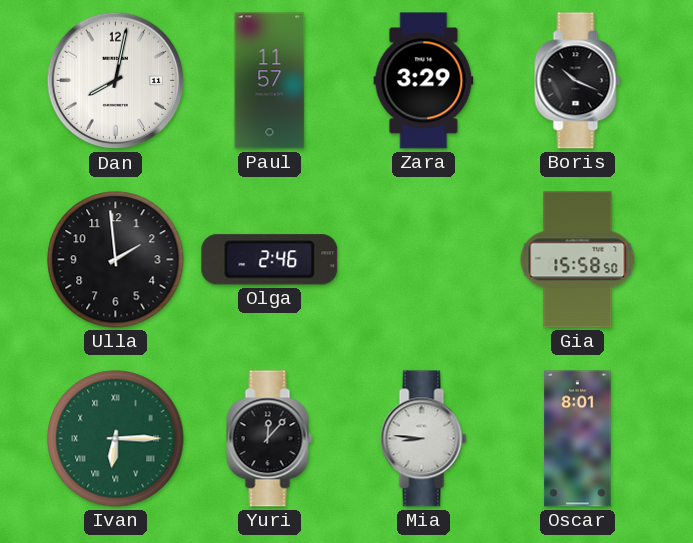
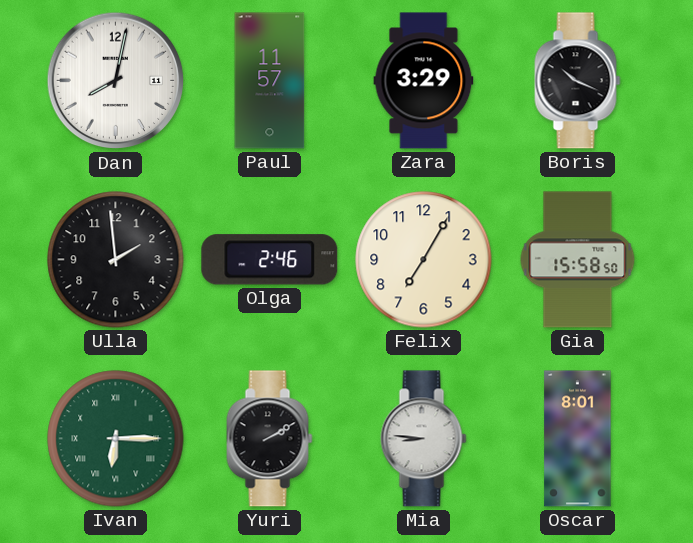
Felix: none -> 7:05
Yuri: 12:07 -> 2:10
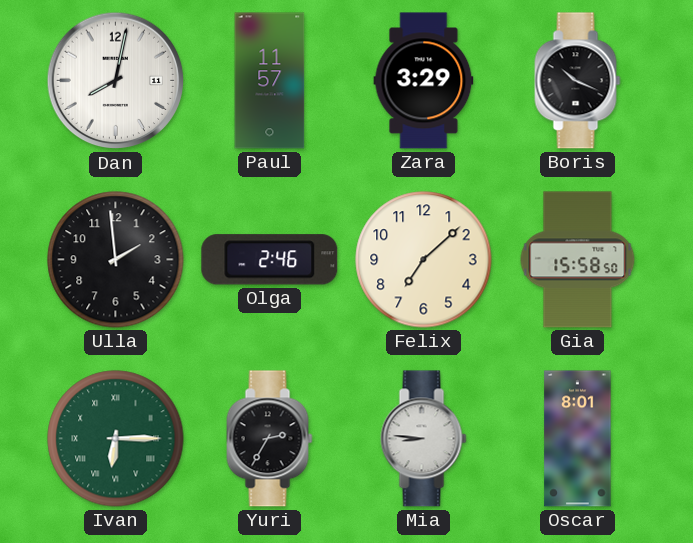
Felix: 7:05 -> 7:08
Yuri: 2:10 -> 2:35
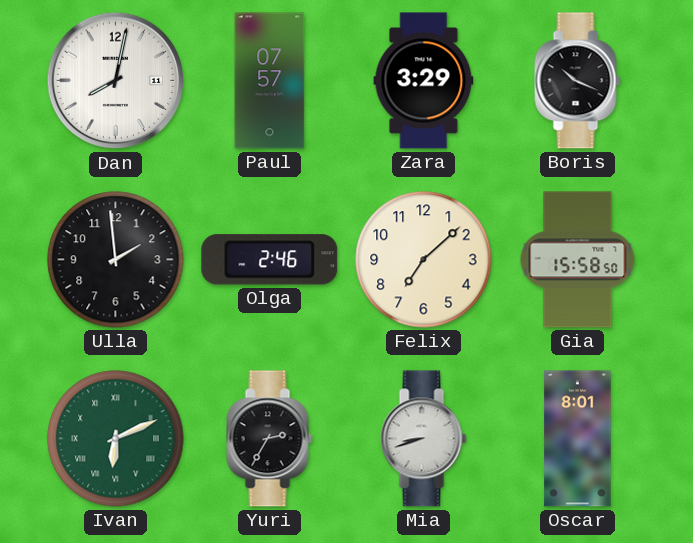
Paul: 11:57 -> 07:57
Ivan: 6:15 -> 6:11
Mia: 8:46 -> 8:42
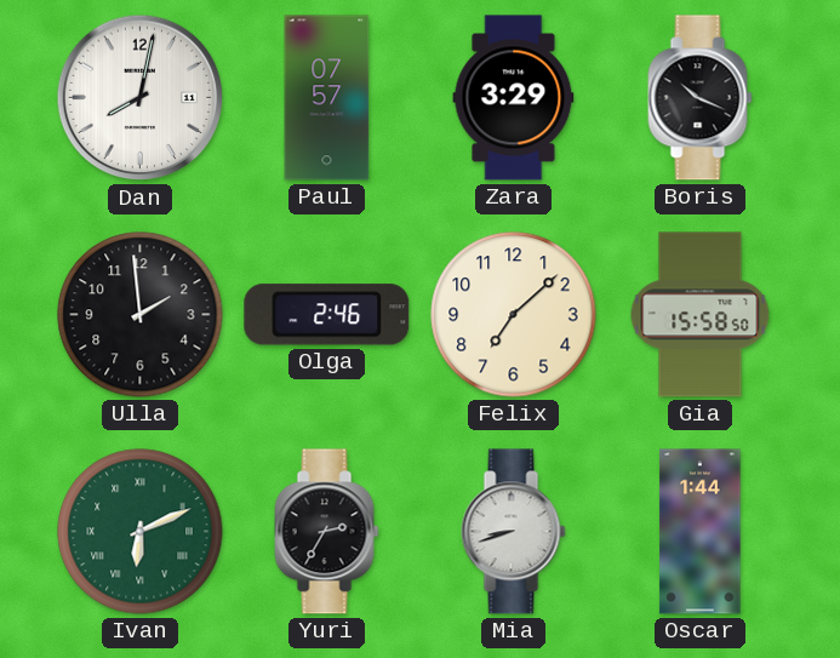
Oscar: 8:01 -> 1:44
